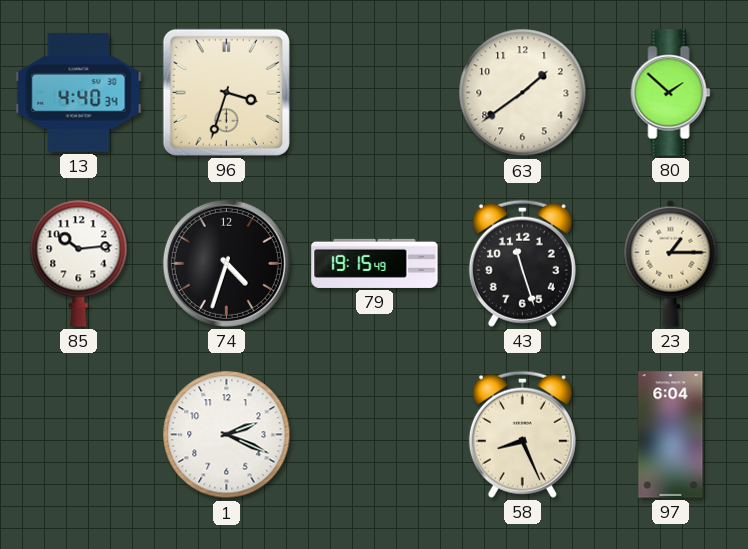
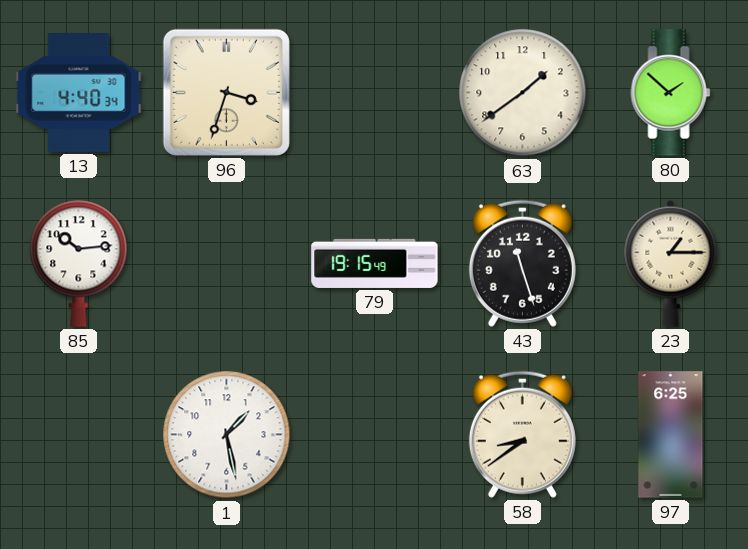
74: 4:33 -> none
1: 2:19 -> 1:28
58: 8:26 -> 8:39
97: 6:04 -> 6:25
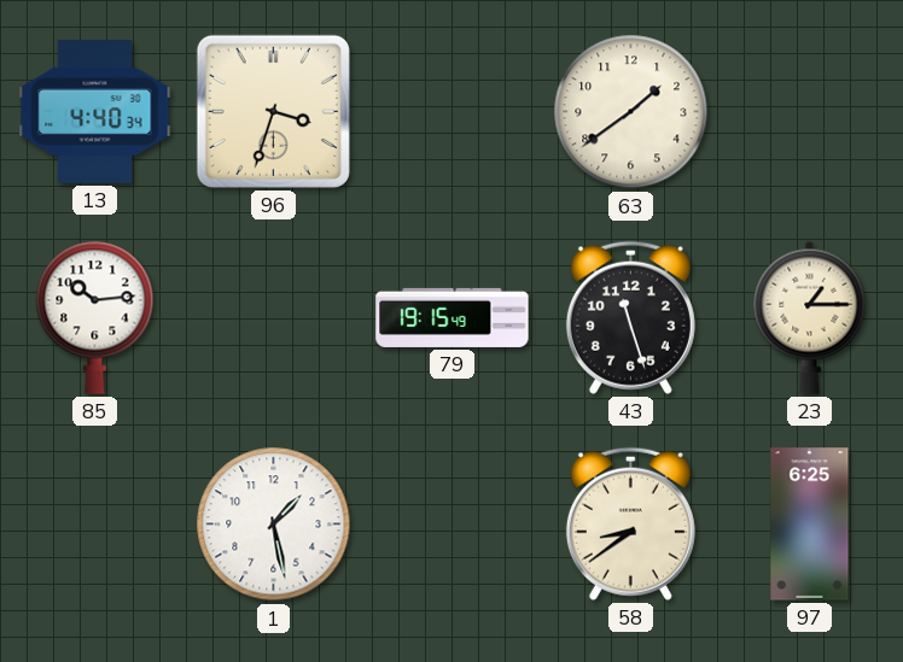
80: 1:52 -> none
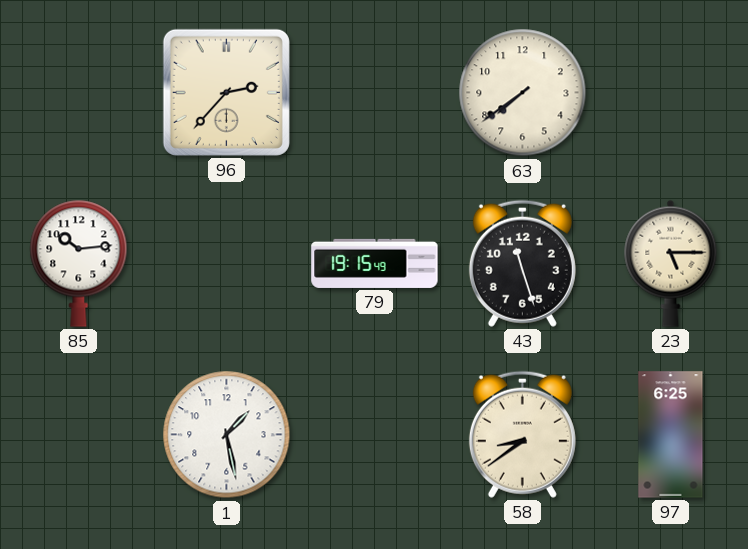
13: 4:40 -> none
96: 3:33 -> 2:37
63: 1:39 -> 7:39
23: 1:15 -> 5:15
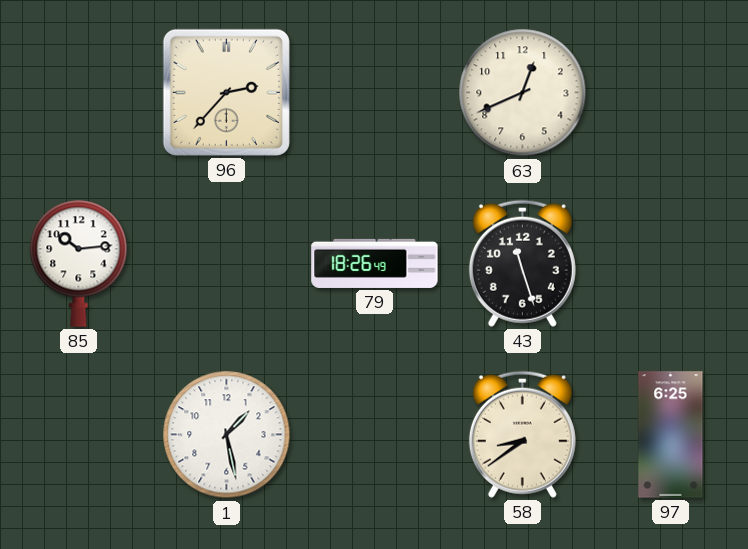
63: 7:39 -> 12:41
79: 19:15 -> 18:26
23: 5:15 -> none
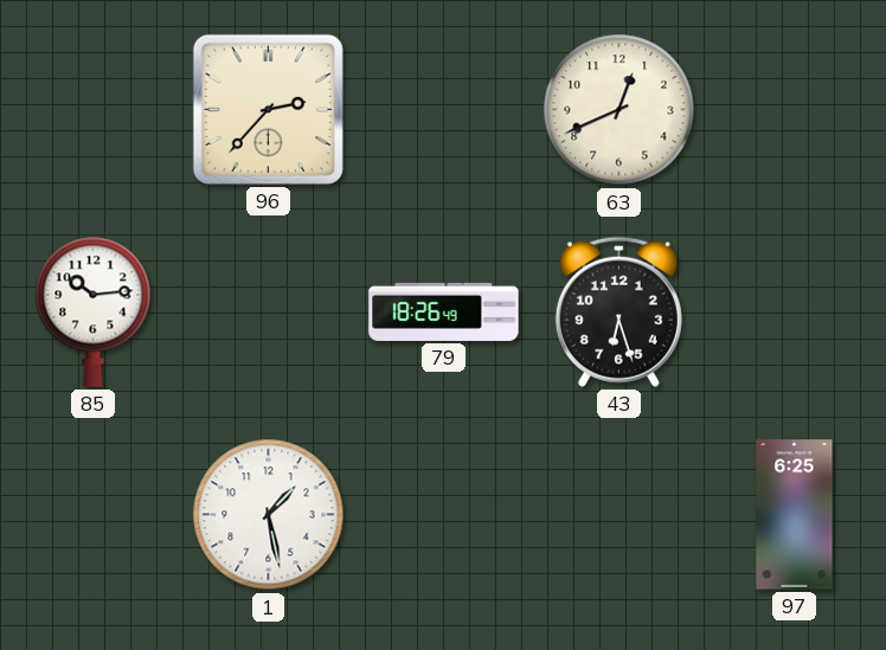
43: 11:27 -> 6:27
58: 8:39 -> none
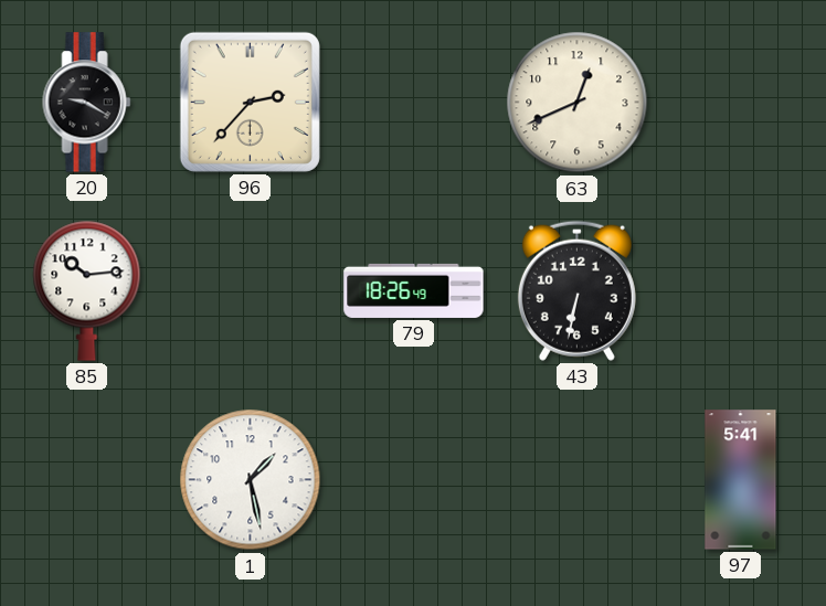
20: none -> 9:20
43: 6:27 -> 6:32
97: 6:25 -> 5:41
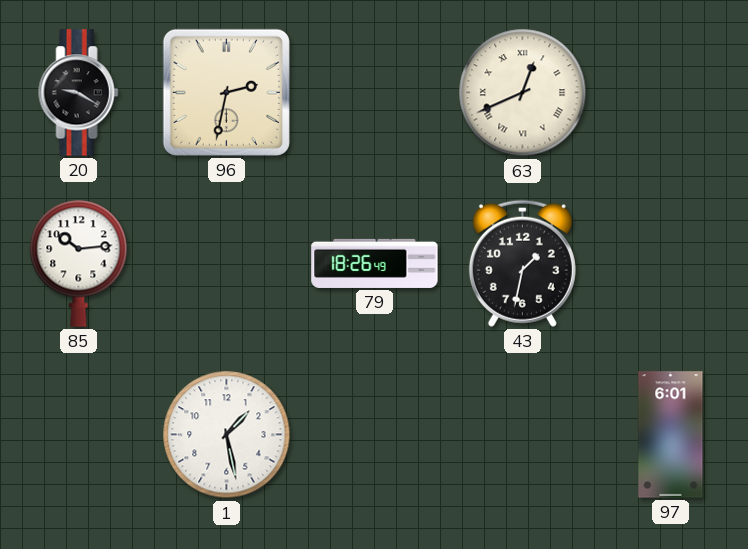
96: 2:37 -> 2:32
63 numerals: Arabic -> Roman
43: 6:32 -> 1:32
97: 5:41 -> 6:01
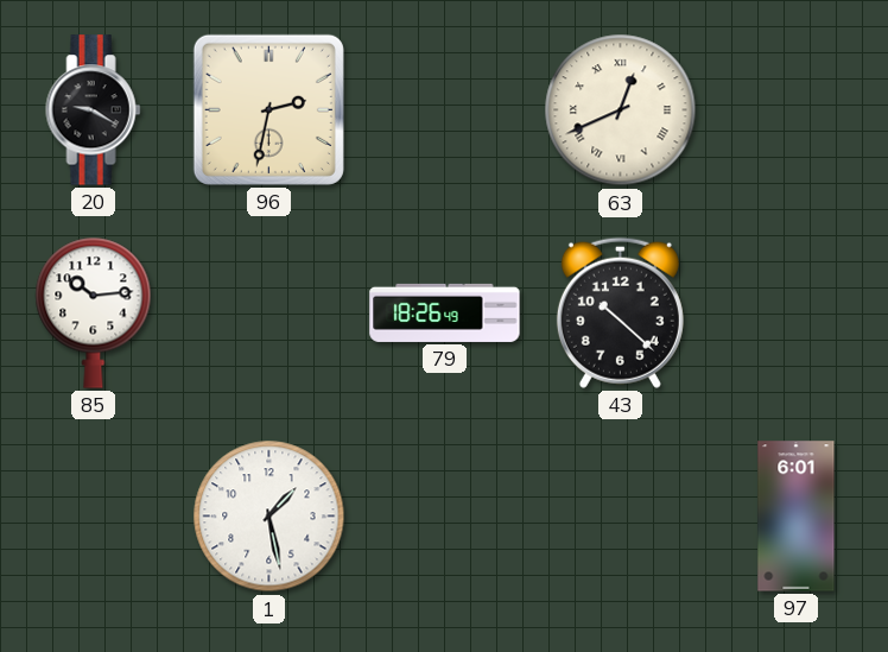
43: 1:32 -> 10:22
